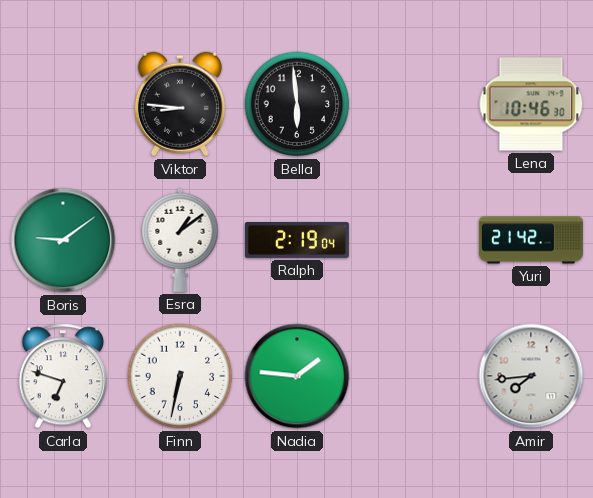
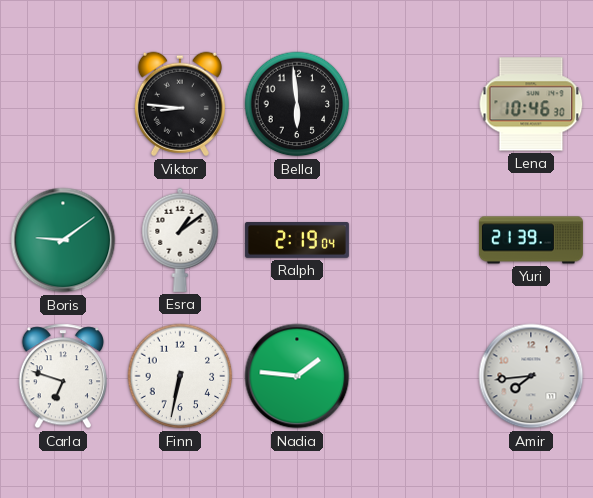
Yuri: 21:42 -> 21:39
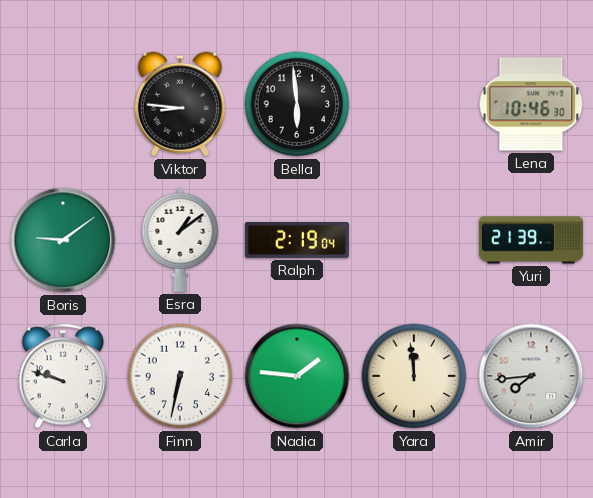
Carla: 6:48 -> 9:48
Yara: none -> 11:59
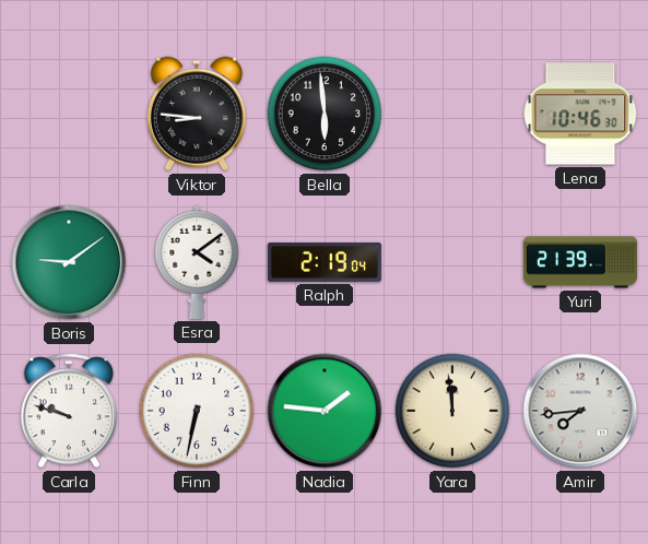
Esra: 1:09 -> 4:09
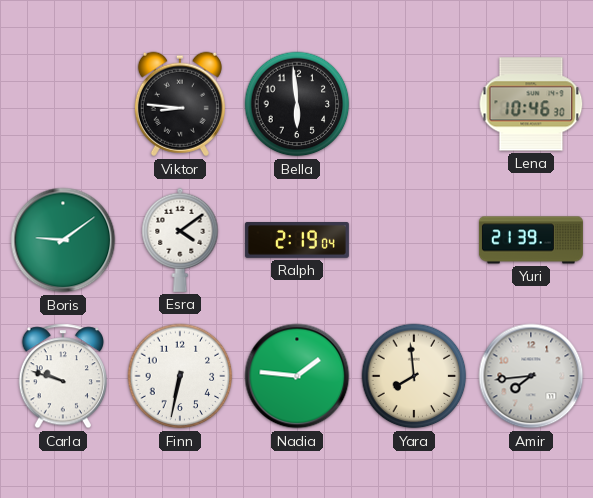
Yara: 11:59 -> 7:59
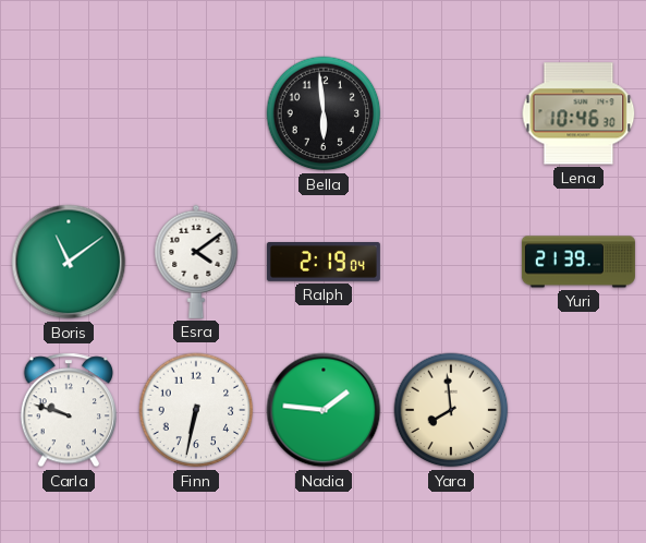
Viktor: 8:46 -> none
Boris: 9:09 -> 11:09
Amir: 7:44 -> none
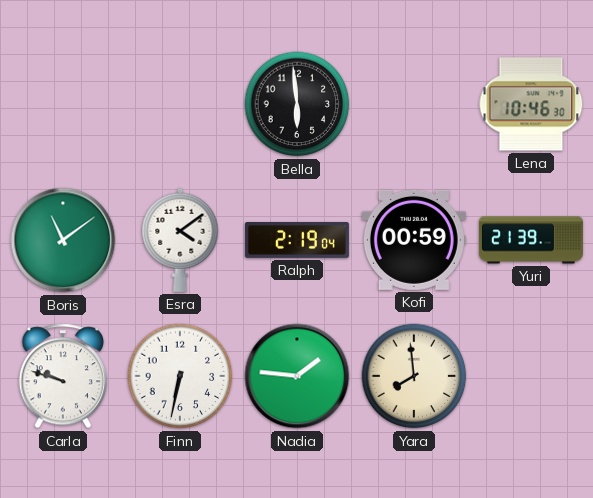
Kofi: none -> 00:59
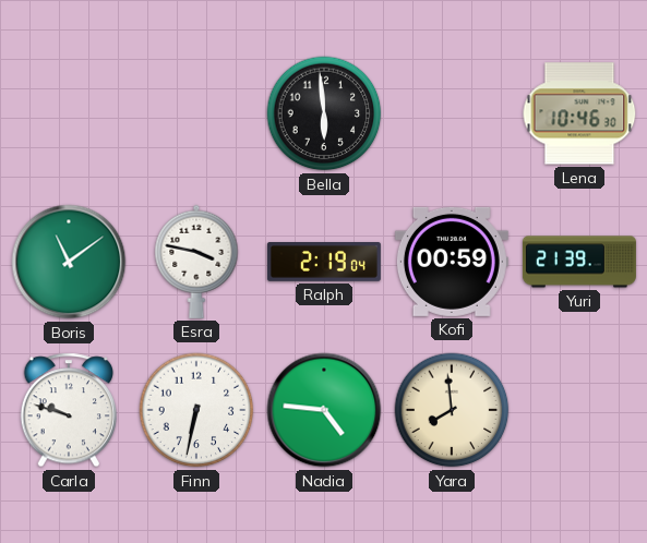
Esra: 4:09 -> 3:47
Nadia: 1:46 -> 4:46
